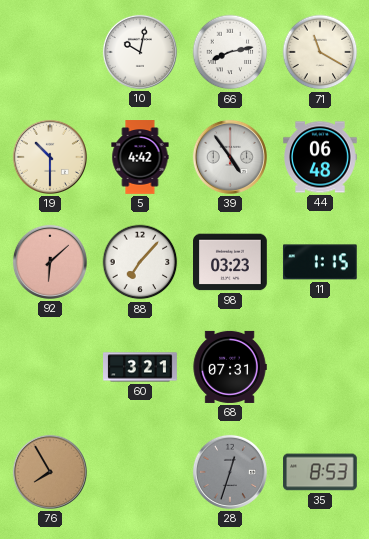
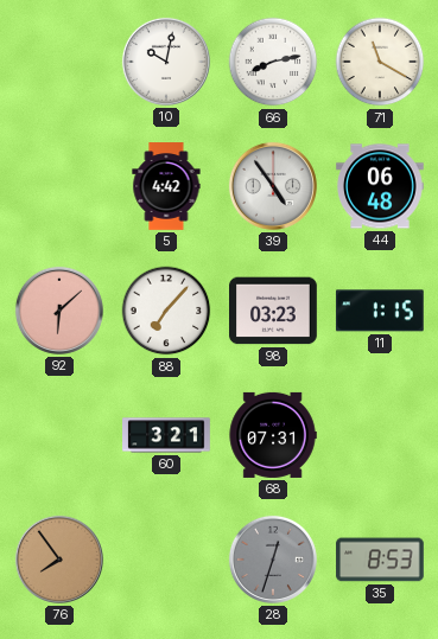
19: 10:30 -> none
76: 7:55 -> 7:54
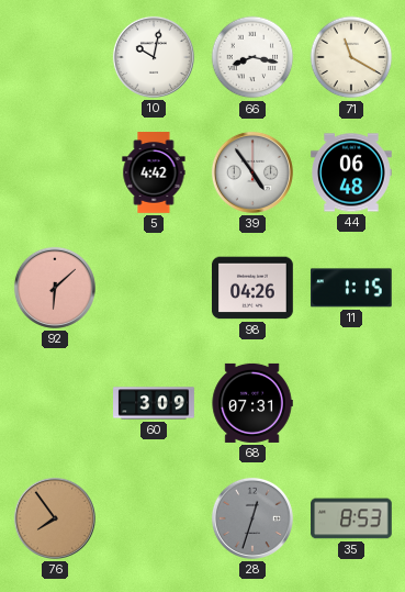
66: 8:13 -> 8:17
88: 7:07 -> none
98: 03:23 -> 04:26
60: 3:21 -> 3:09
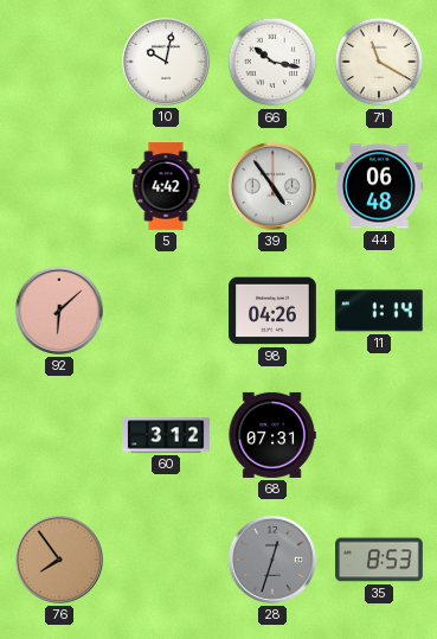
66: 8:17 -> 10:17
11: 1:15 -> 1:14
60: 3:09 -> 3:12
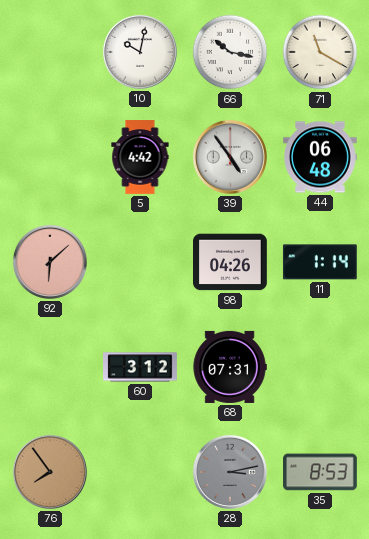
28: 12:33 -> 3:13
